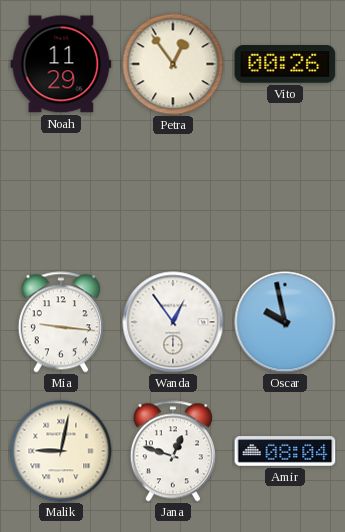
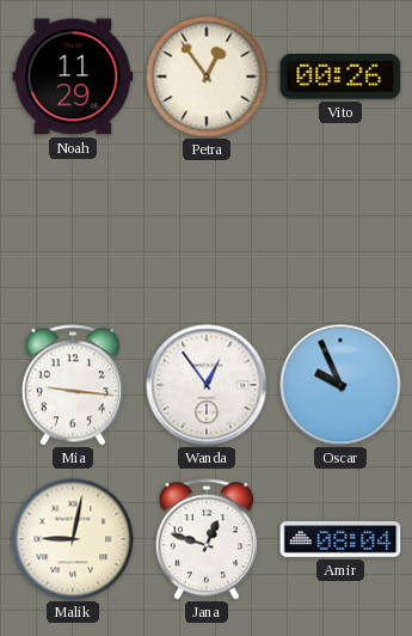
Oscar: 9:58 -> 9:56
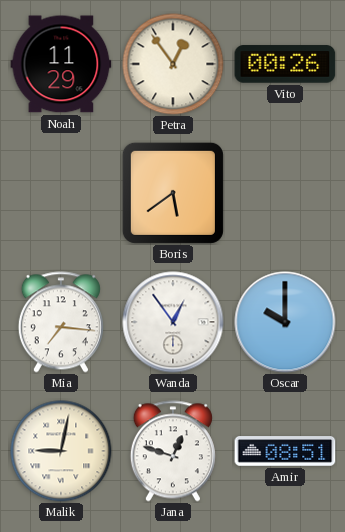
Boris: none -> 5:39
Mia: 9:16 -> 7:16
Oscar: 9:56 -> 10:00
Amir: 08:04 -> 08:51
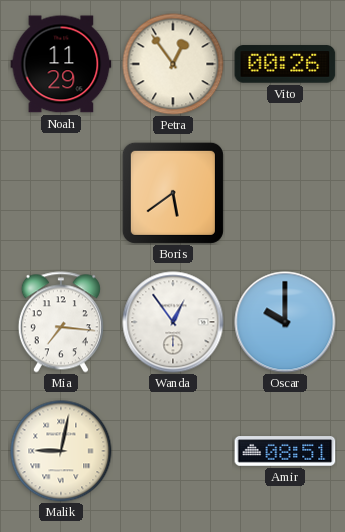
Jana: 12:48 -> none
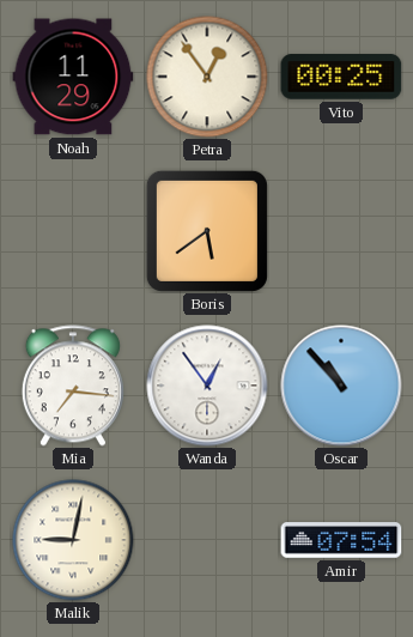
Vito: 00:26 -> 00:25
Oscar: 10:00 -> 10:53
Amir: 08:51 -> 07:54
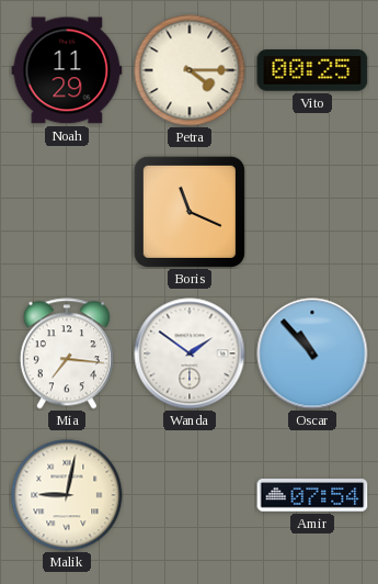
Petra: 12:54 -> 4:15
Boris: 5:39 -> 11:19
Wanda: 12:54 -> 1:51
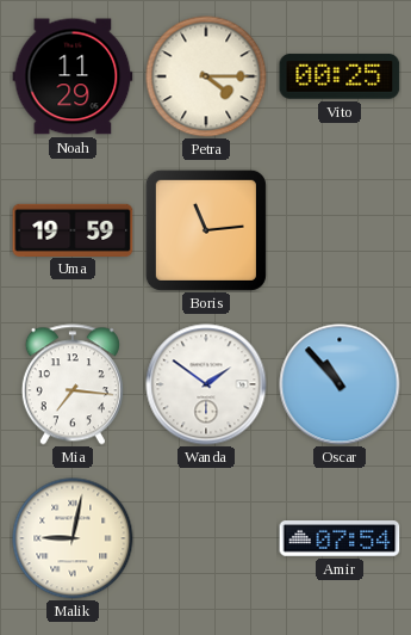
Uma: none -> 19:59
Boris: 11:19 -> 11:14
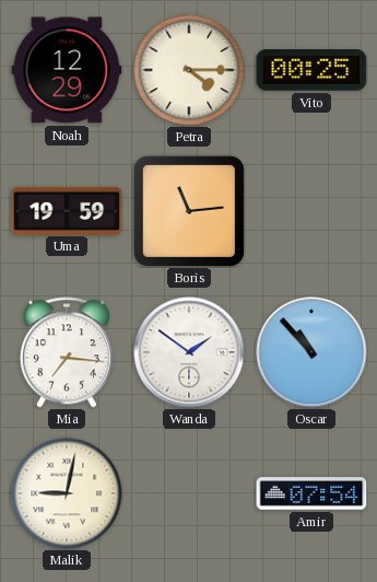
Noah: 11:29 -> 12:29
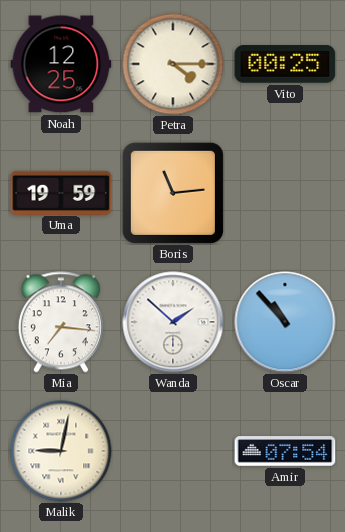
Noah: 12:29 -> 12:25
Wanda: 1:51 -> 1:52
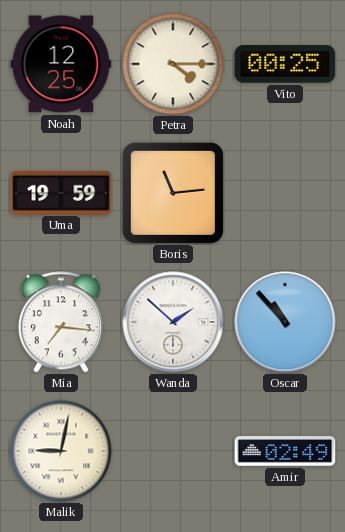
Amir: 07:54 -> 02:49
